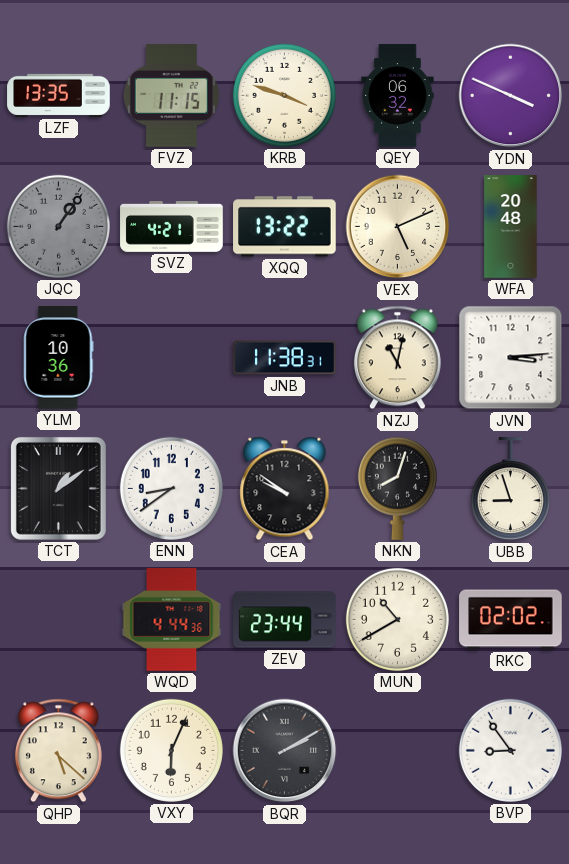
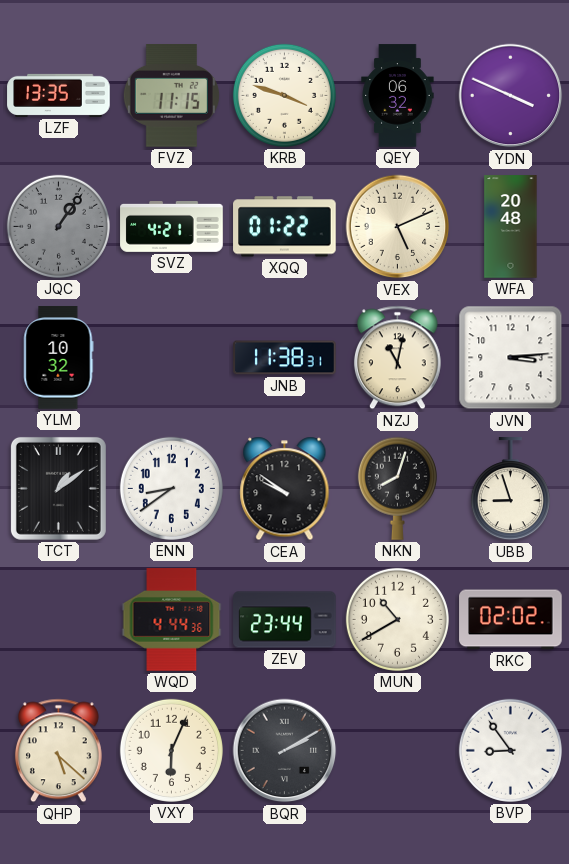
XQQ: 13:22 -> 01:22
YLM: 10:36 -> 10:32
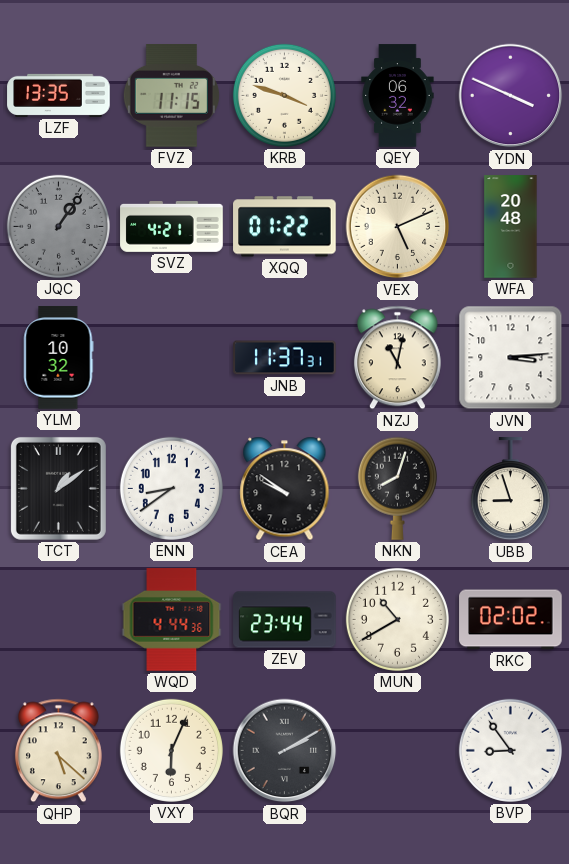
JNB: 11:38 -> 11:37
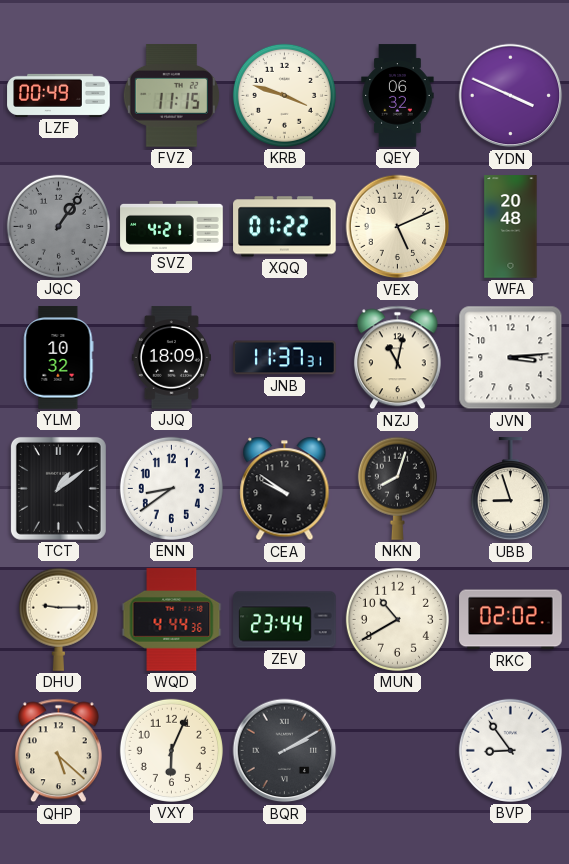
LZF: 13:35 -> 00:49
JJQ: none -> 18:09
DHU: none -> 9:15
